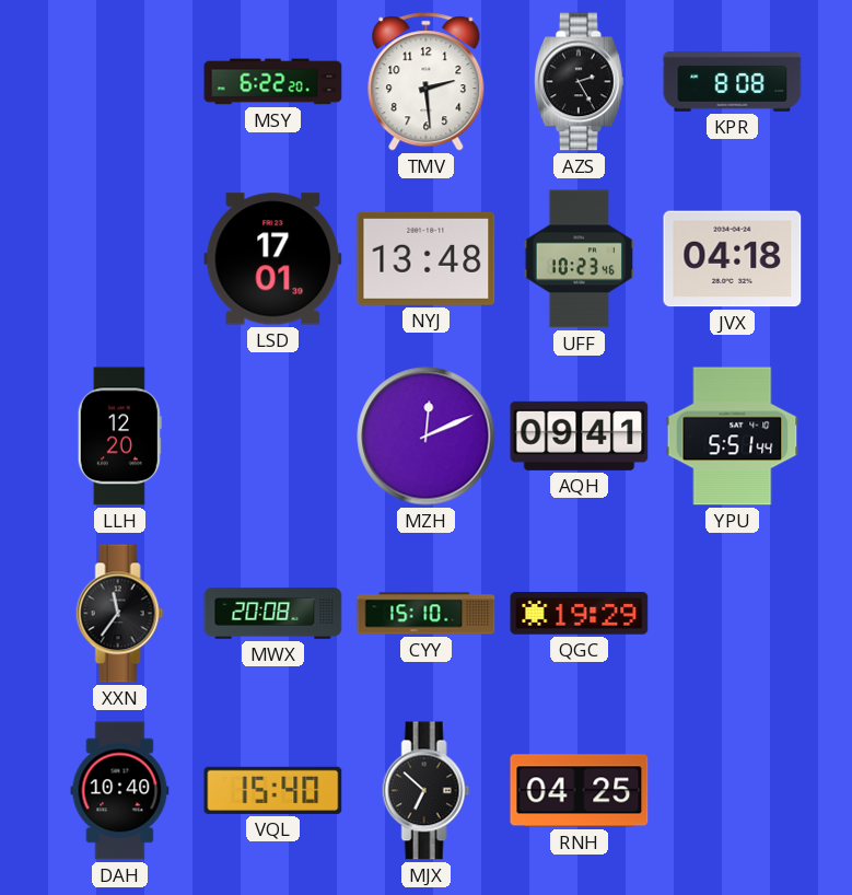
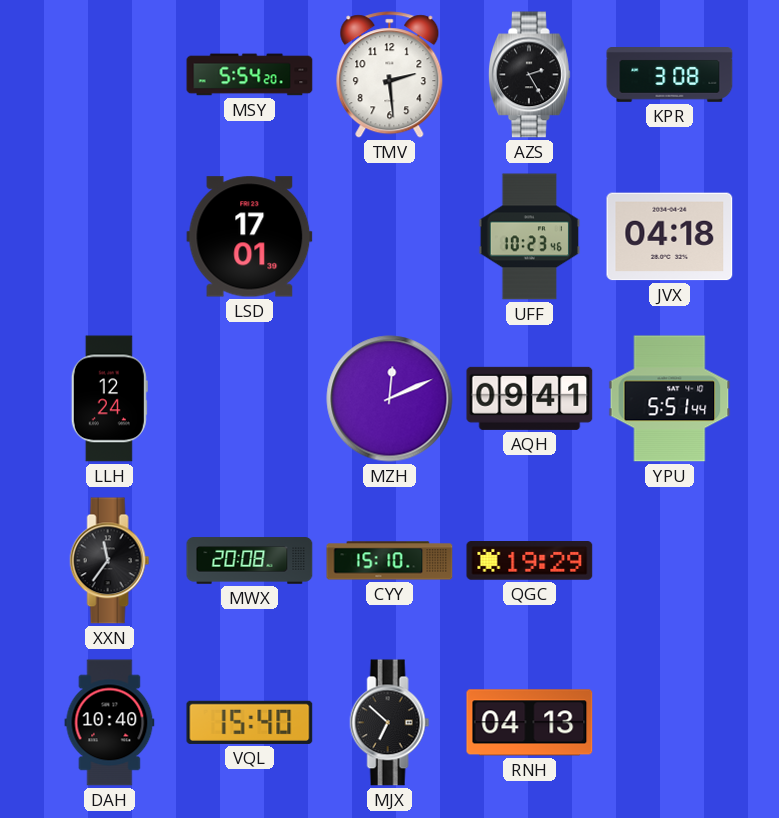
MSY: 6:22 -> 5:54
KPR: 8:08 -> 3:08
NYJ: 13:48 -> none
LLH: 12:20 -> 12:24
RNH: 04:25 -> 04:13
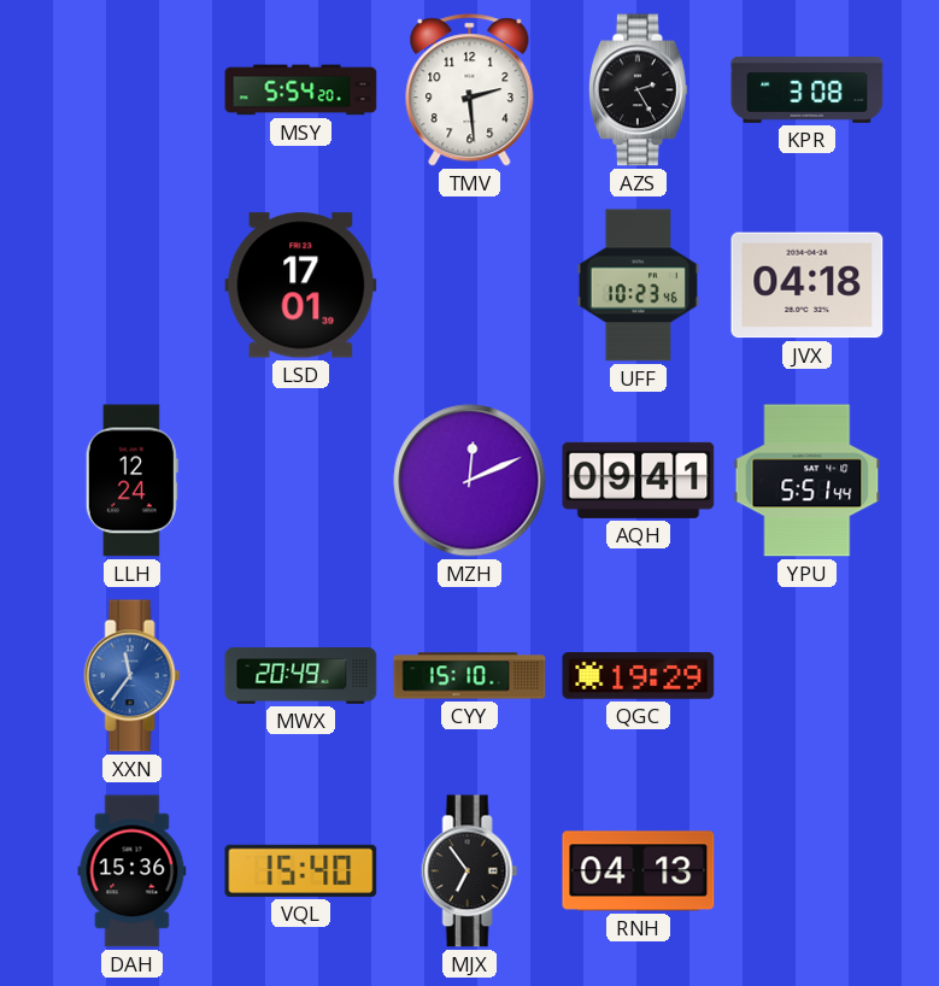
XXN dial: black -> blue
MWX: 20:08 -> 20:49
DAH: 10:40 -> 15:36
MJX: 6:52 -> 6:54
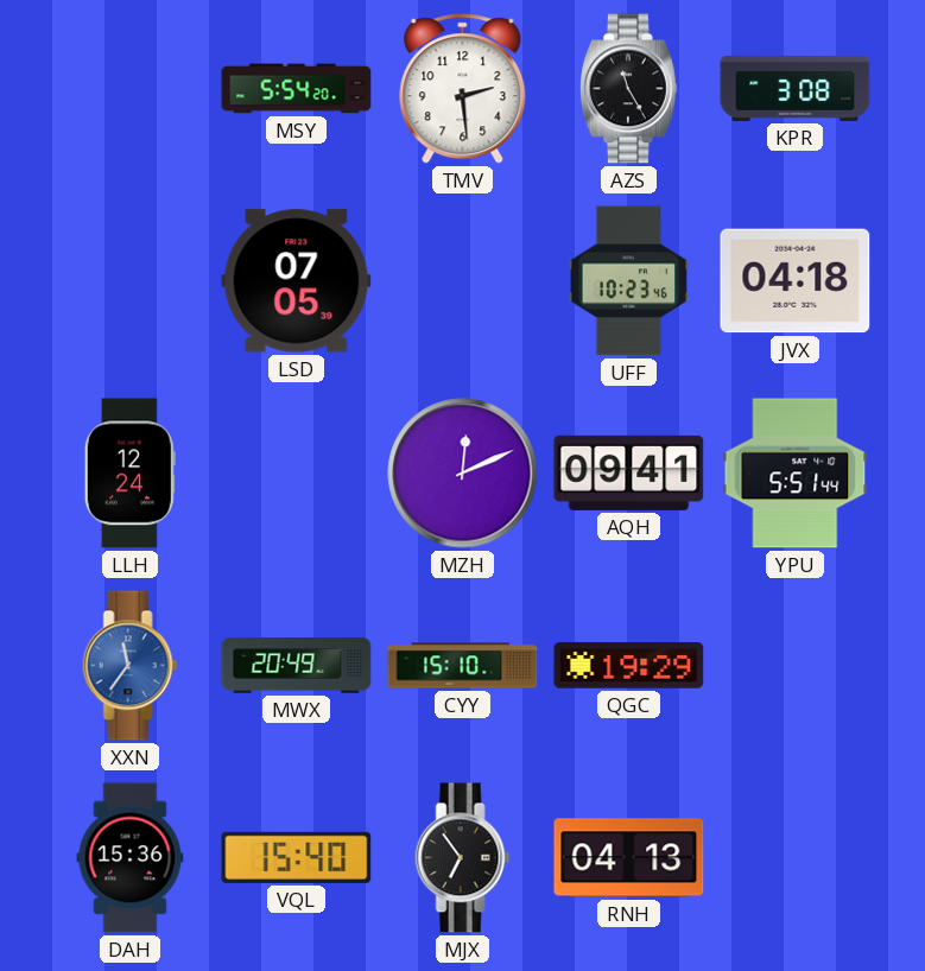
AZS: 2:25 -> 11:25
LSD: 17:01 -> 07:05
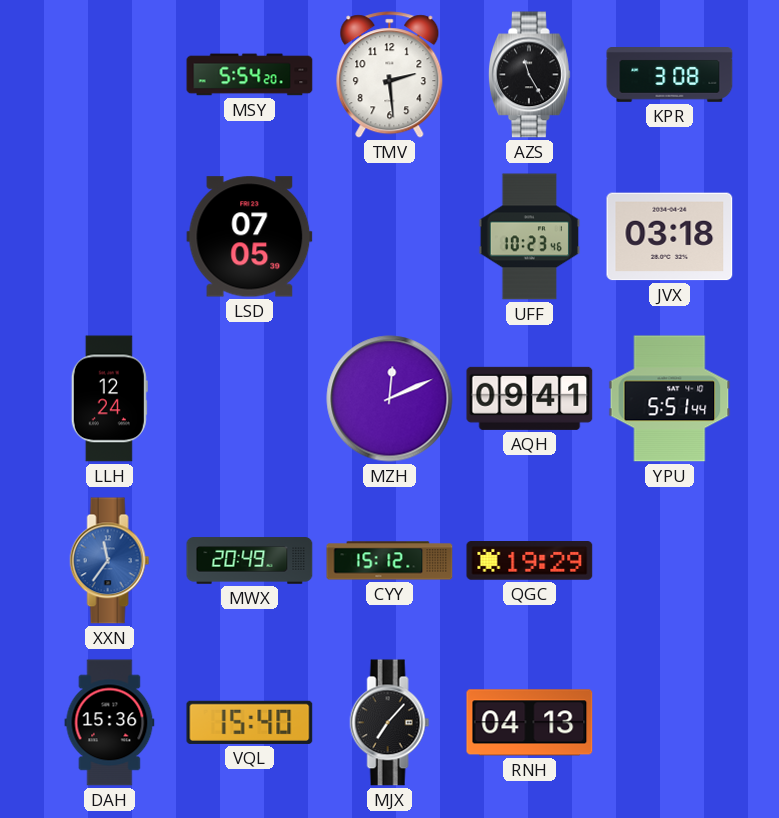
JVX: 04:18 -> 03:18
CYY: 15:10 -> 15:12
MJX: 6:54 -> 7:07
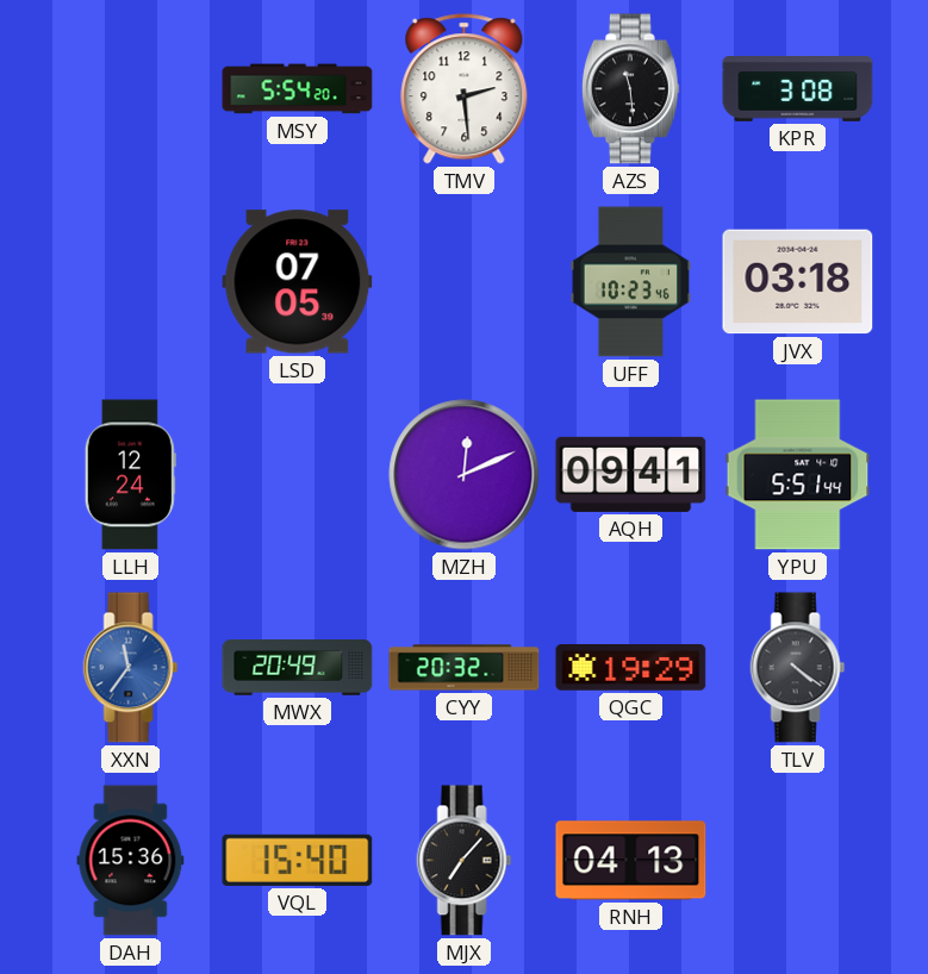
AZS: 11:25 -> 11:29
CYY: 15:12 -> 20:32
TLV: none -> 4:21
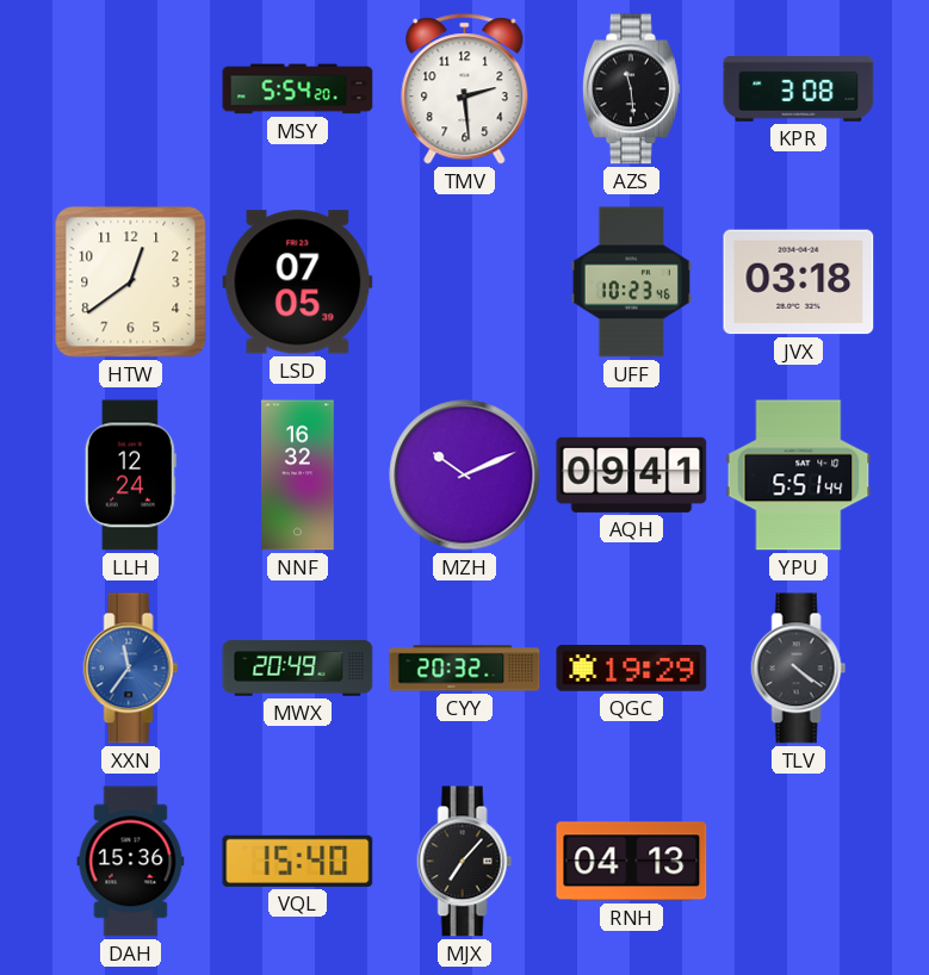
HTW: none -> 12:39
NNF: none -> 16:32
MZH: 12:11 -> 10:11
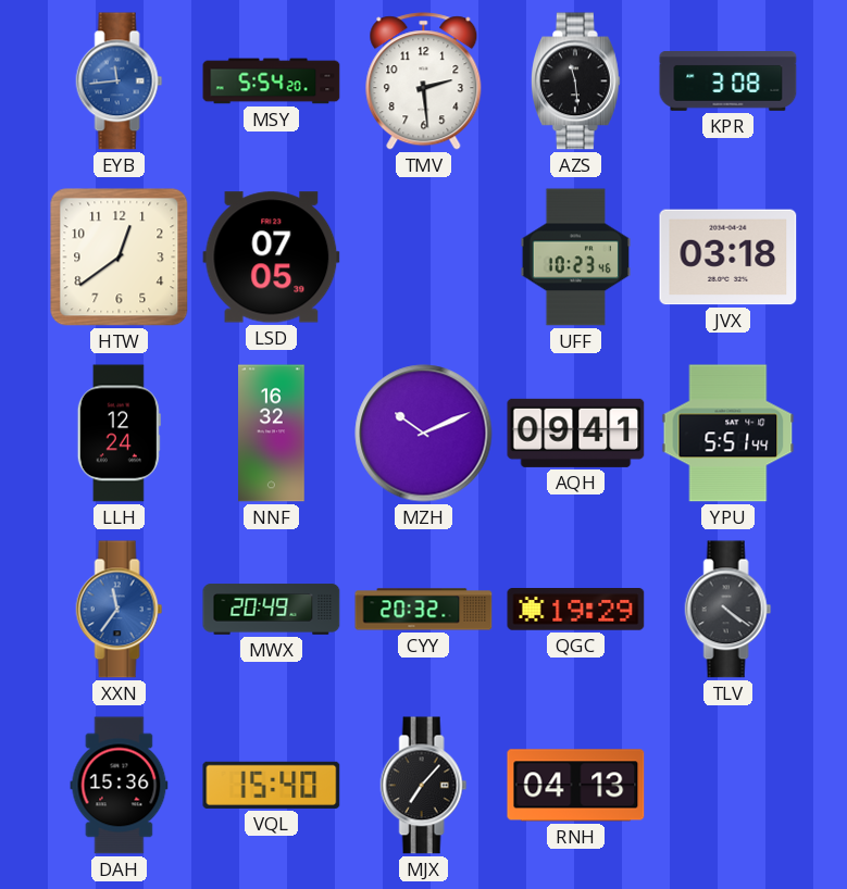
EYB: none -> 11:44
